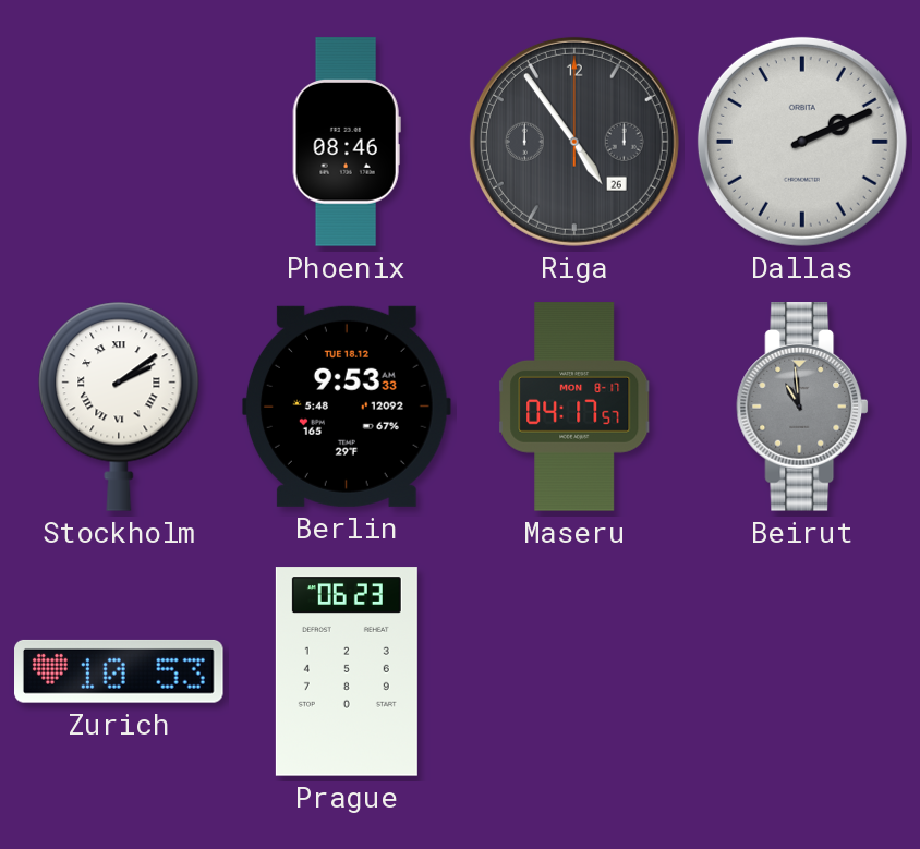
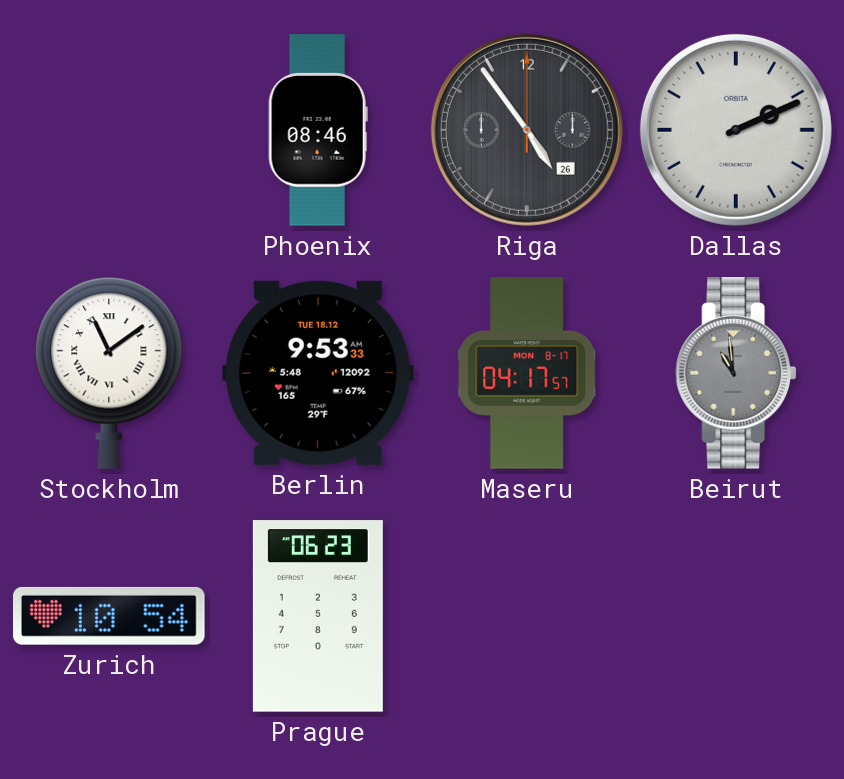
Stockholm: 2:09 -> 11:09
Zurich: 10:53 -> 10:54
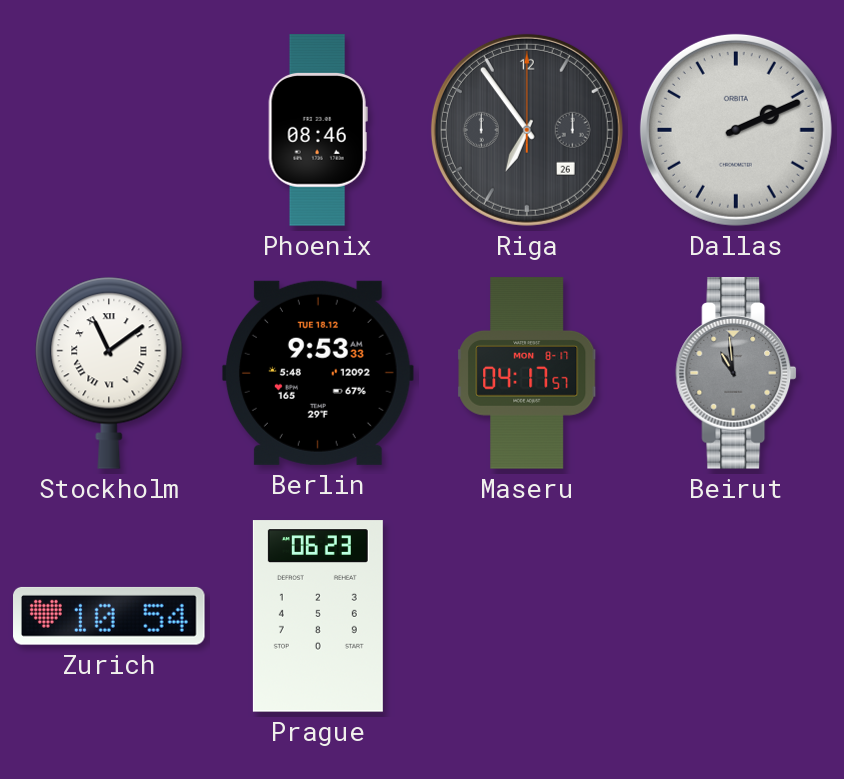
Riga: 4:54 -> 6:54
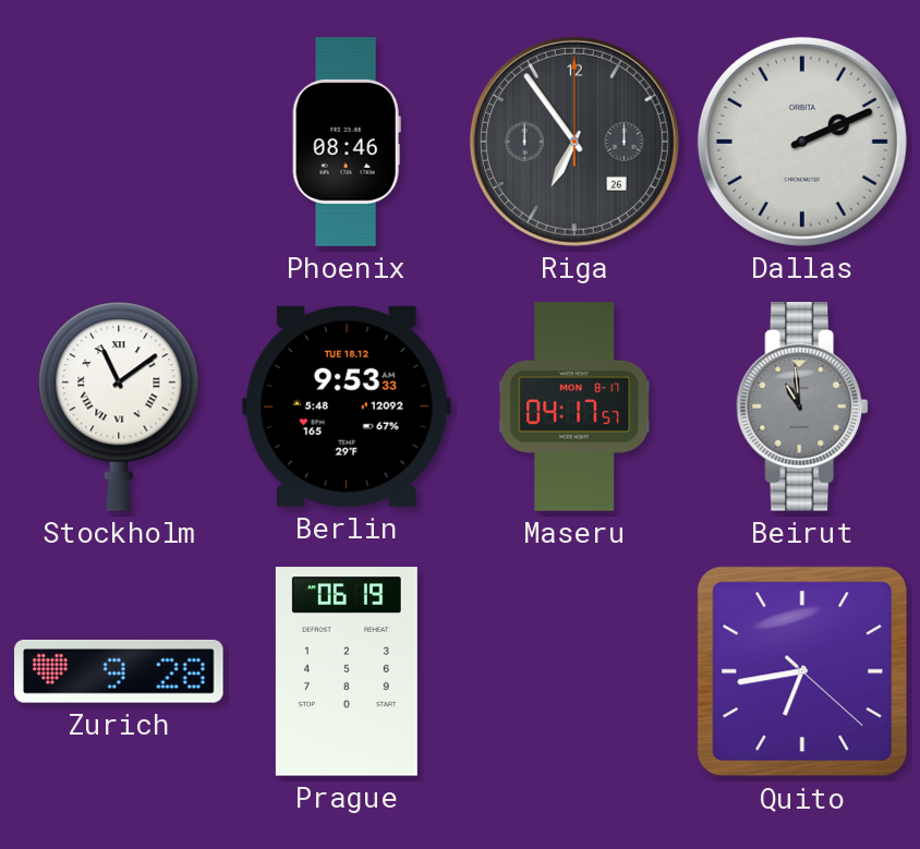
Zurich: 10:54 -> 9:28
Prague: 06:23 -> 06:19
Quito: none -> 6:43
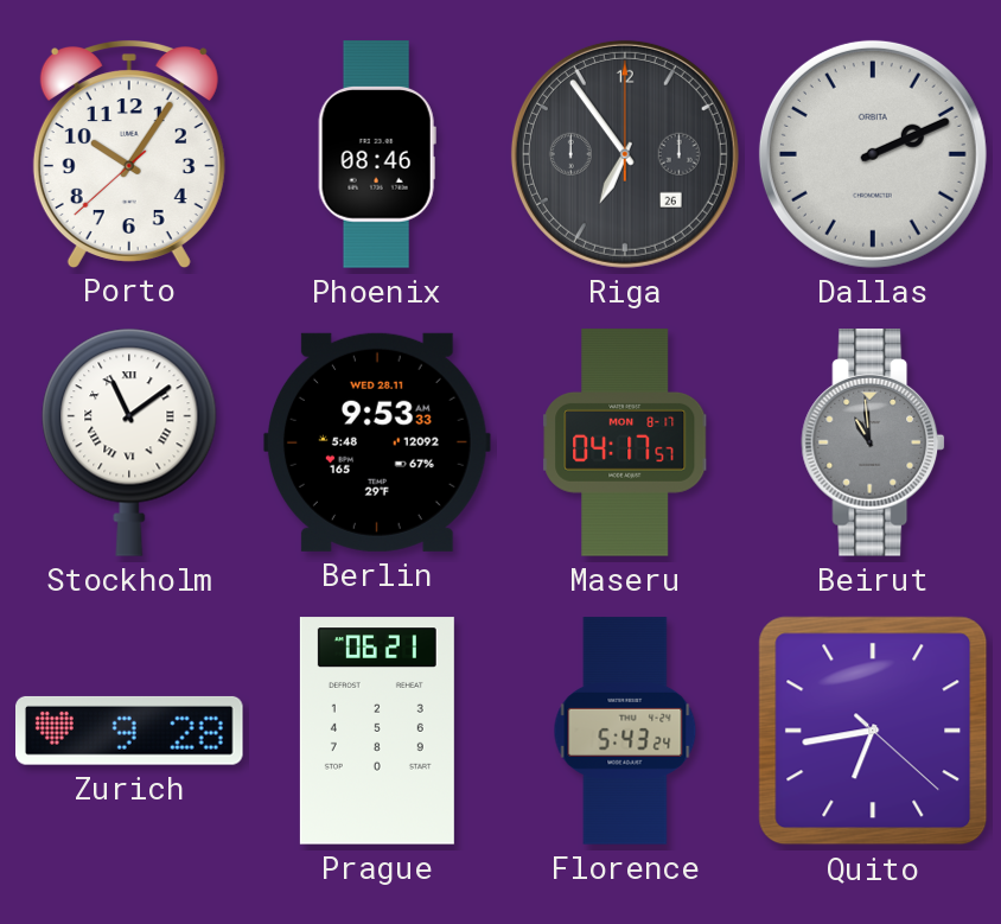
Porto: none -> 10:05
Berlin date: TUE 18.12 -> WED 28.11
Prague: 06:19 -> 06:21
Florence: none -> 5:43
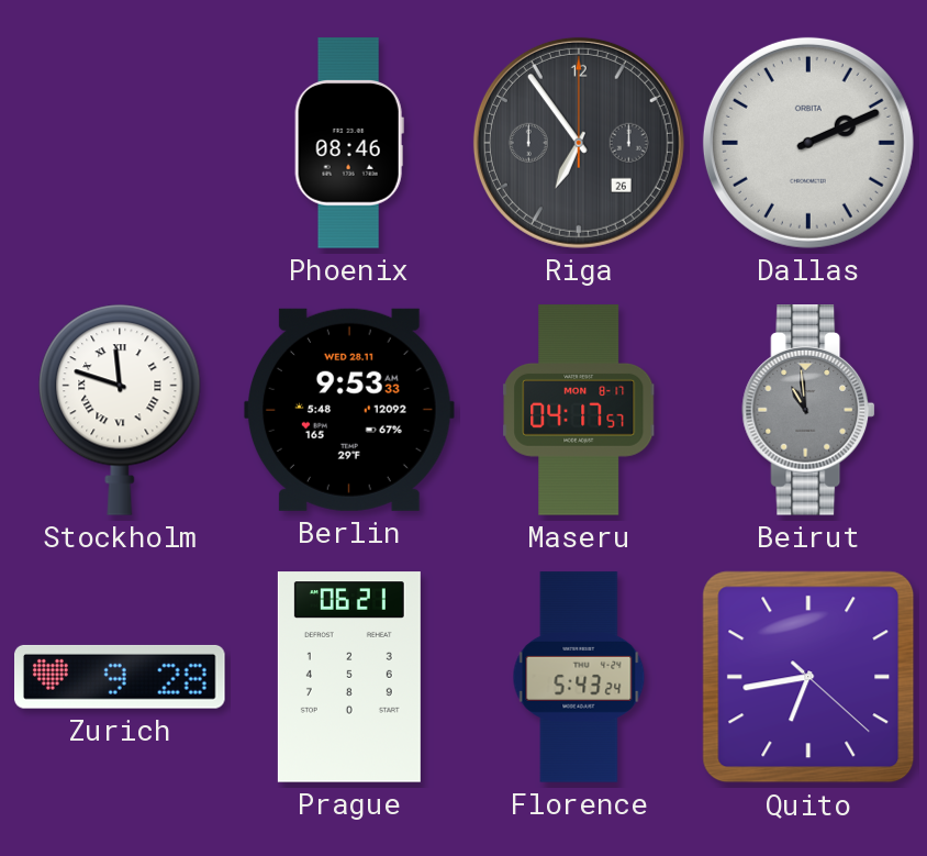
Porto: 10:05 -> none
Stockholm: 11:09 -> 11:48
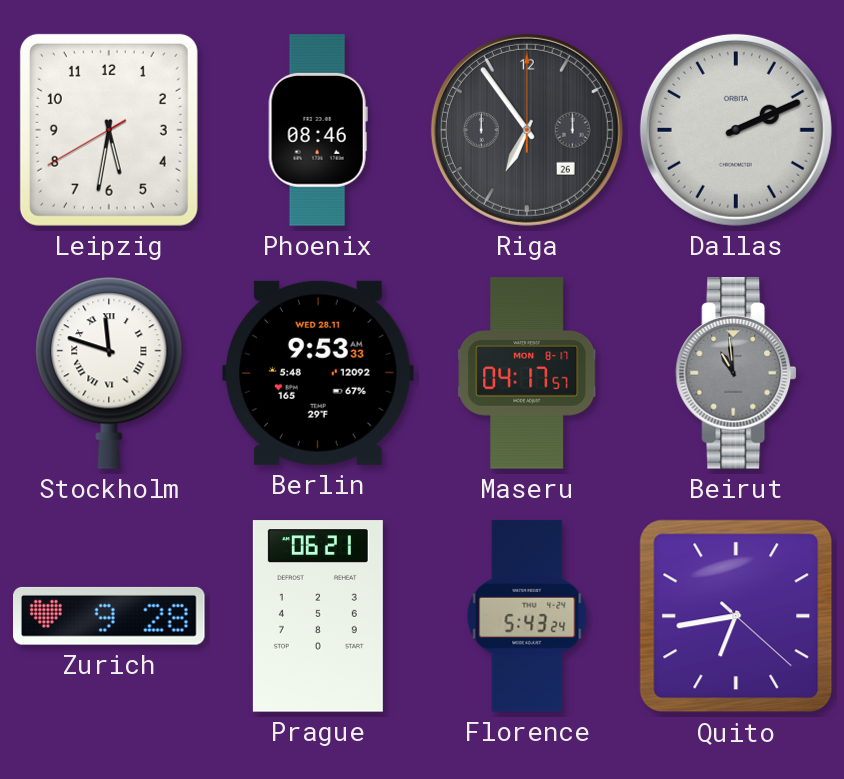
Leipzig: none -> 5:31
